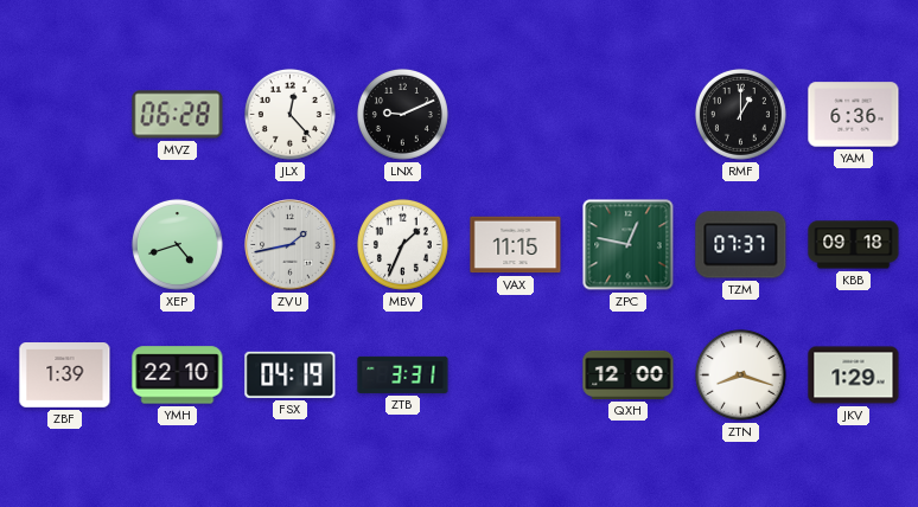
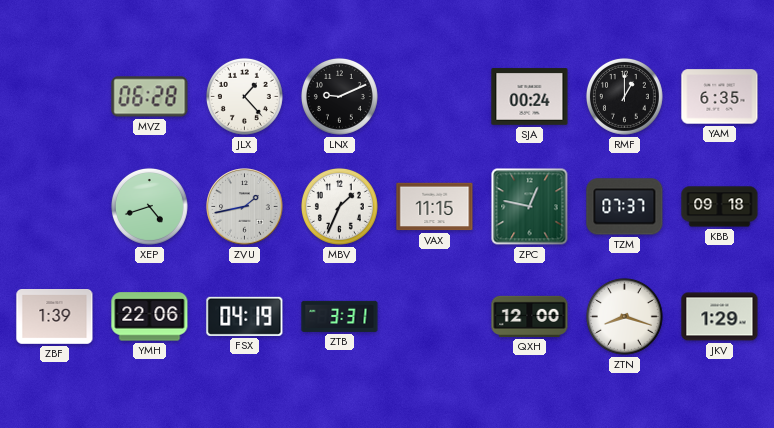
JLX: 12:23 -> 1:23
SJA: none -> 00:24
YAM: 6:36 -> 6:35
YMH: 22:10 -> 22:06
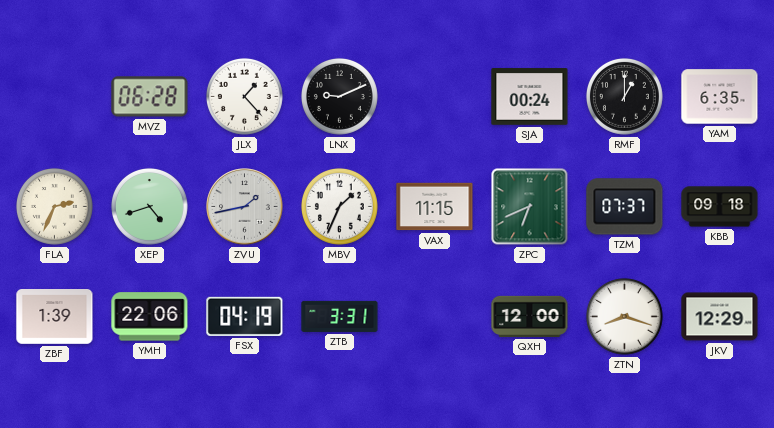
FLA: none -> 2:34
ZPC: 12:47 -> 6:41
JKV: 1:29 -> 12:29
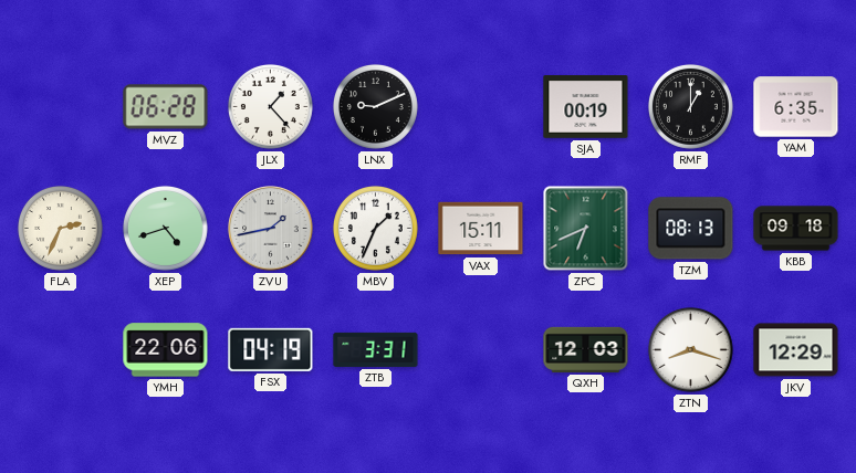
SJA: 00:24 -> 00:19
VAX: 11:15 -> 15:11
TZM: 07:37 -> 08:13
ZBF: 1:39 -> none
QXH: 12:00 -> 12:03
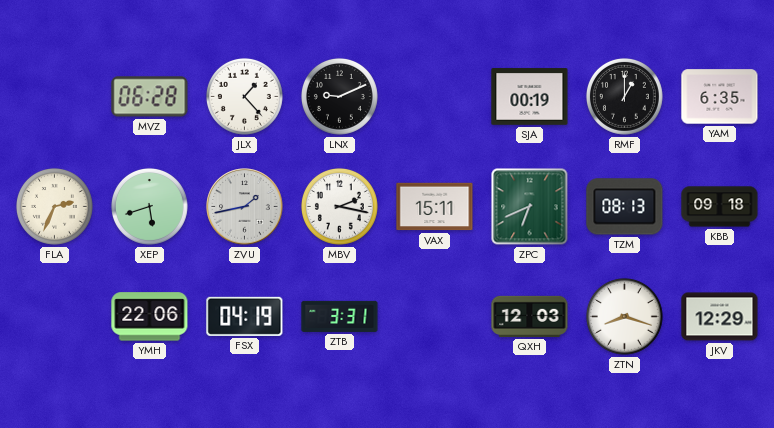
XEP: 4:42 -> 5:42
MBV: 1:34 -> 2:17
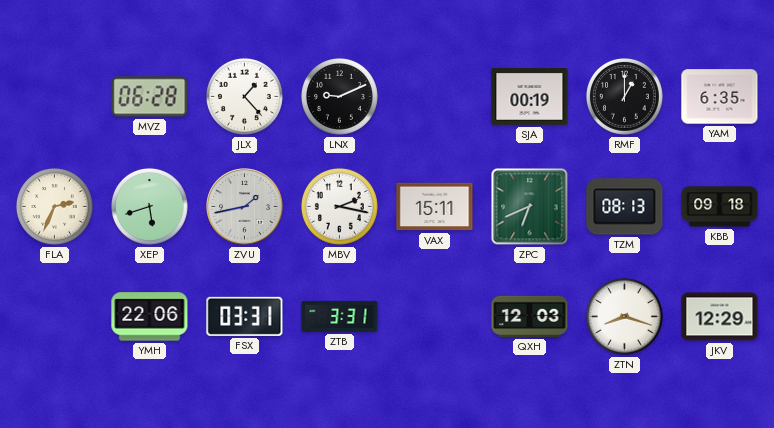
FSX: 04:19 -> 03:31
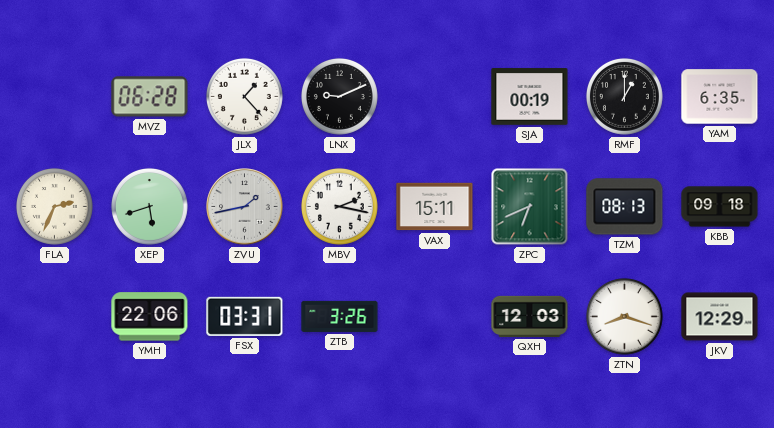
ZTB: 3:31 -> 3:26
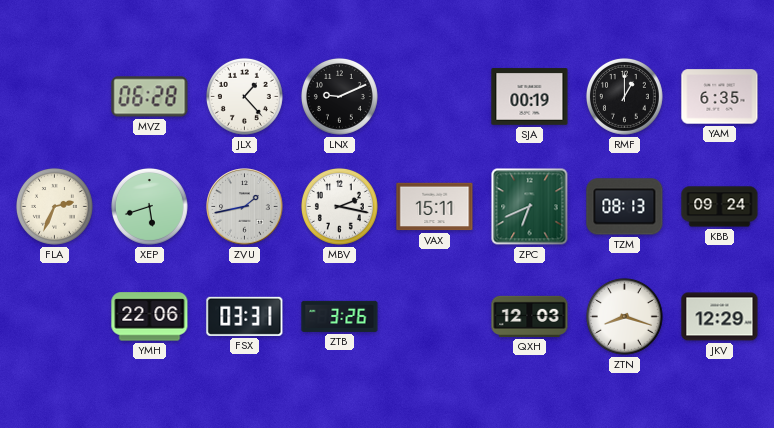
KBB: 09:18 -> 09:24
